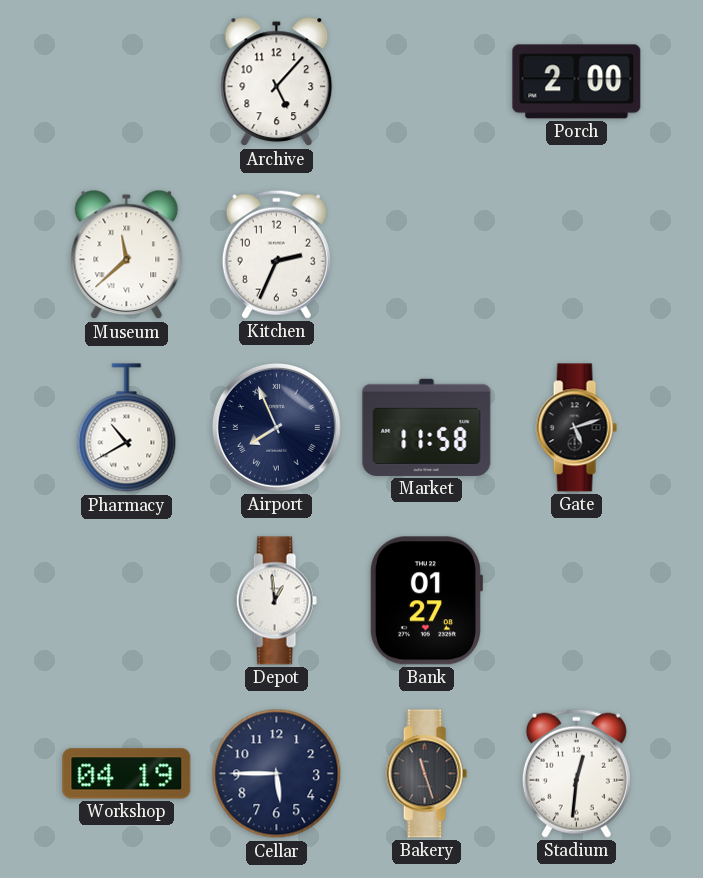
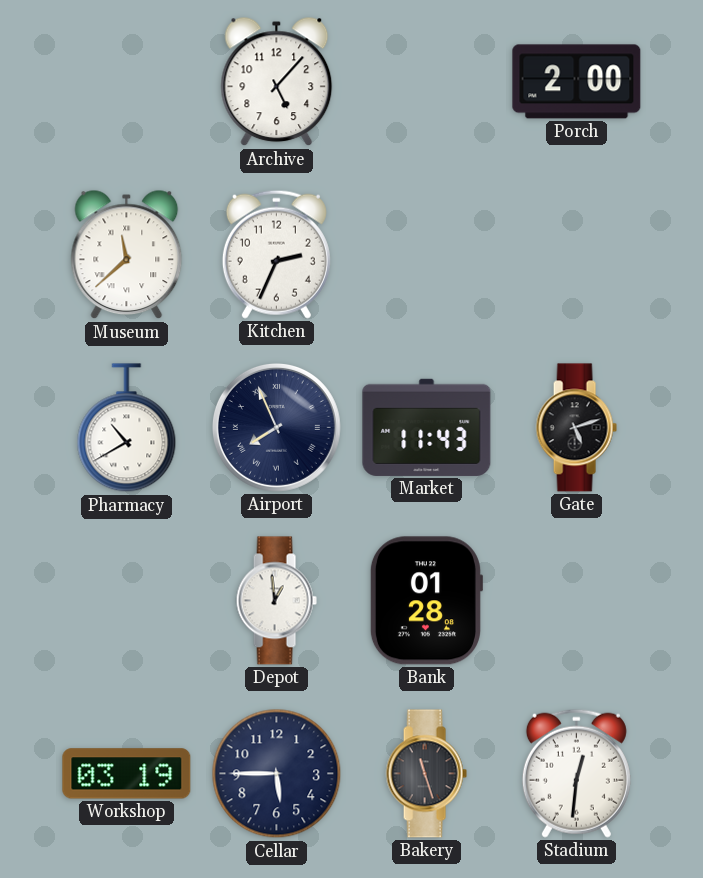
Market: 11:58 -> 11:43
Bank: 01:27 -> 01:28
Workshop: 04:19 -> 03:19
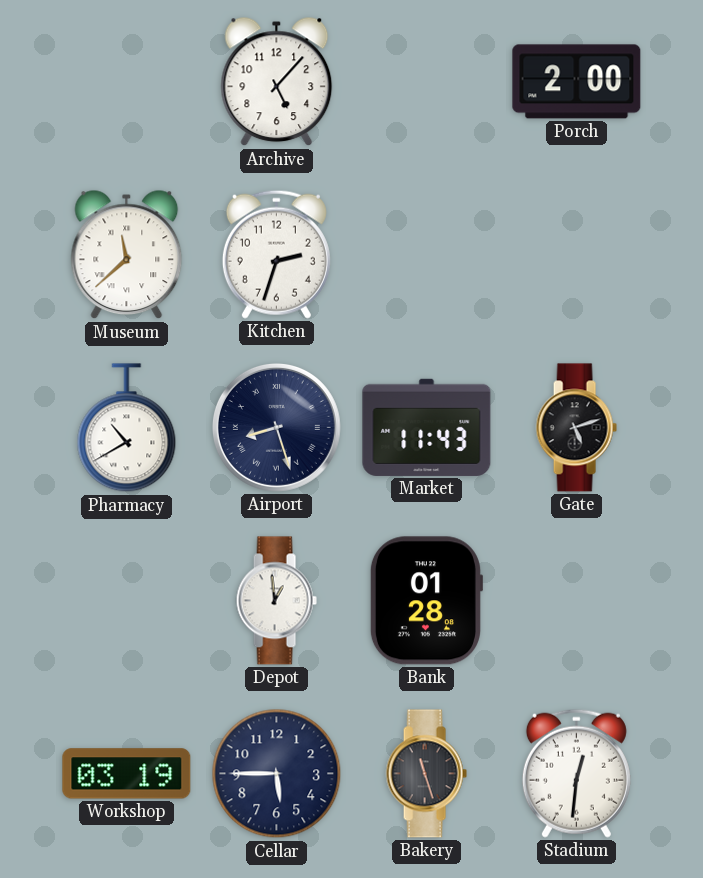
Kitchen: 2:34 -> 2:33
Airport: 7:56 -> 8:27
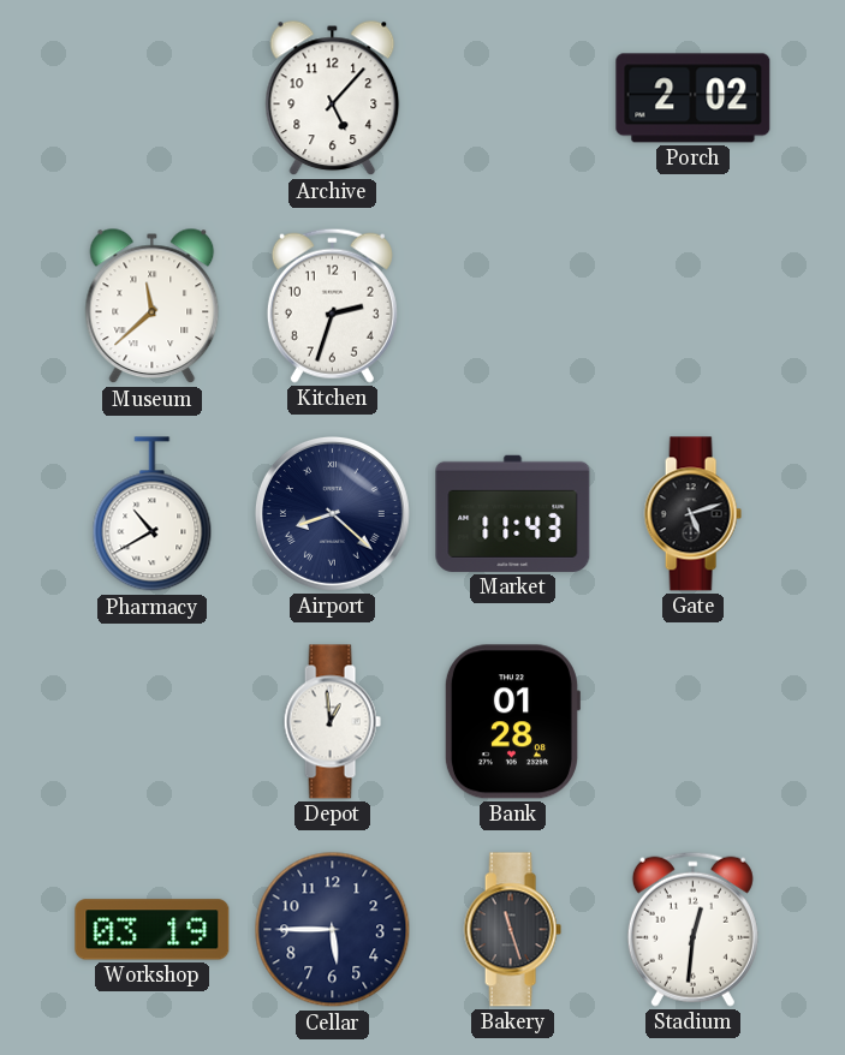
Porch: 2:00 -> 2:02
Airport: 8:27 -> 8:22
